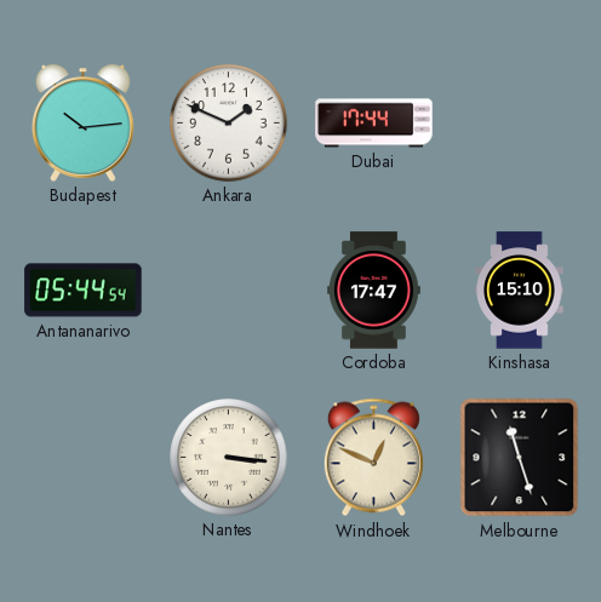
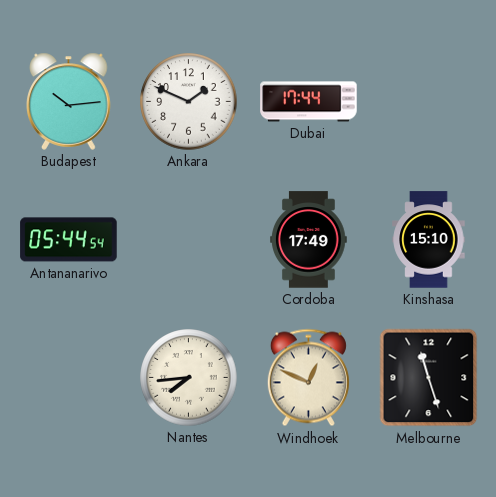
Cordoba: 17:47 -> 17:49
Nantes: 3:16 -> 7:44
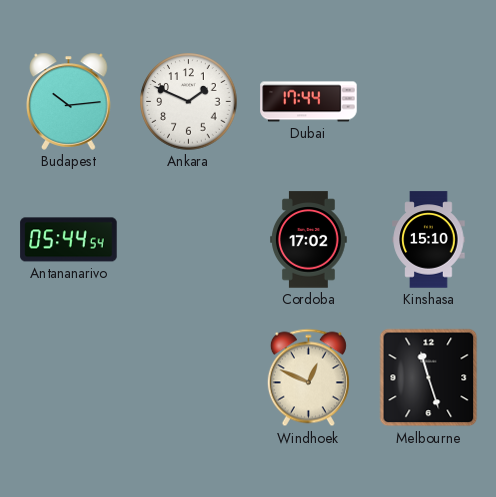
Cordoba: 17:49 -> 17:02
Nantes: 7:44 -> none
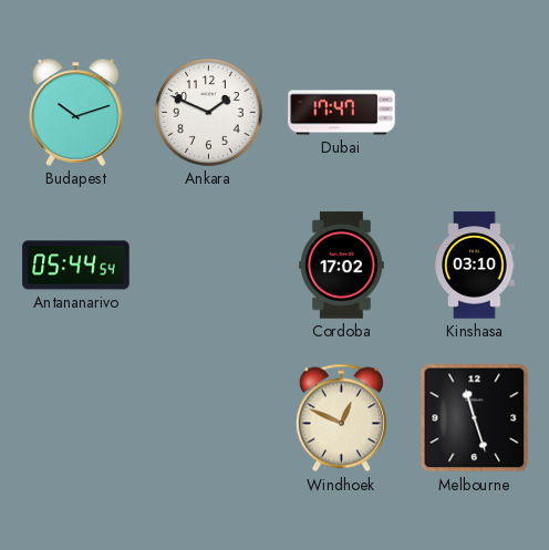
Budapest: 10:14 -> 10:12
Dubai: 17:44 -> 17:47
Kinshasa: 15:10 -> 03:10
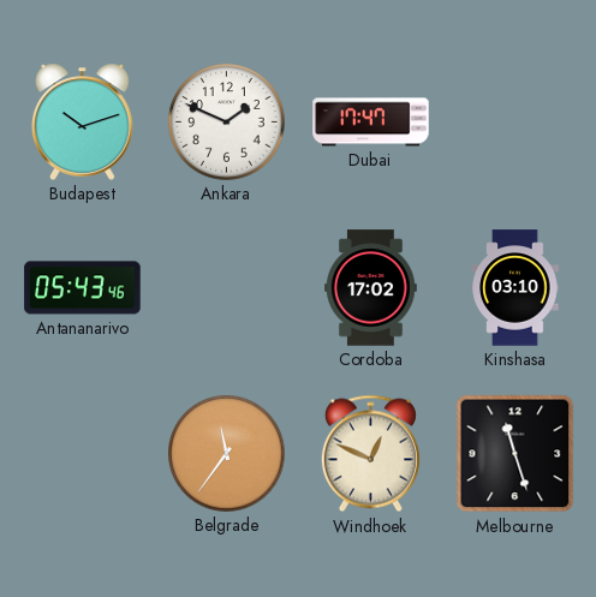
Antananarivo: 05:44 -> 05:43
Belgrade: none -> 11:36
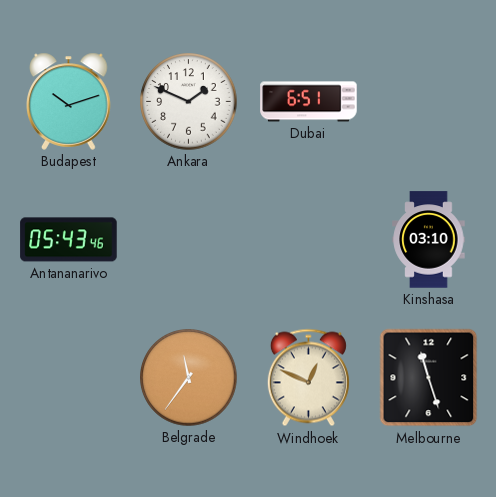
Dubai: 17:47 -> 6:51
Cordoba: 17:02 -> none
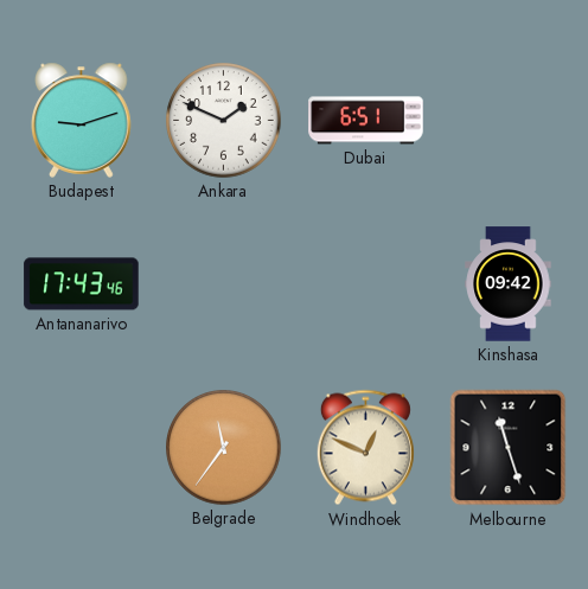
Budapest: 10:12 -> 9:12
Antananarivo: 05:43 -> 17:43
Kinshasa: 03:10 -> 09:42
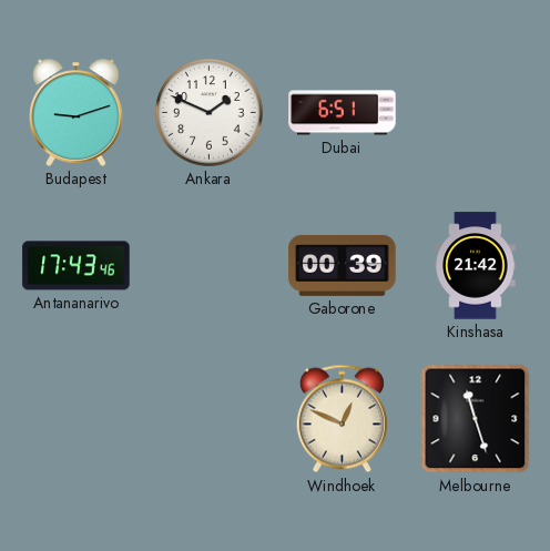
Gaborone: none -> 00:39
Kinshasa: 09:42 -> 21:42
Belgrade: 11:36 -> none
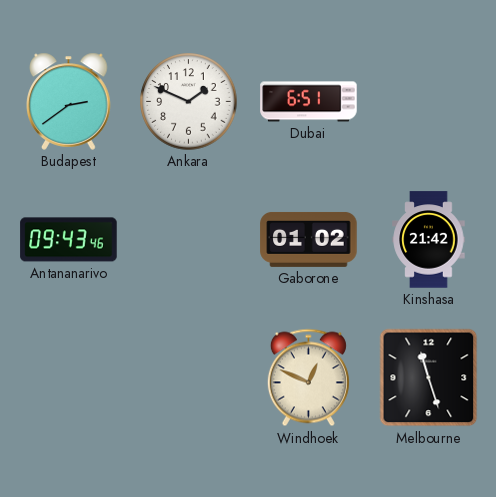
Budapest: 9:12 -> 2:39
Antananarivo: 17:43 -> 09:43
Gaborone: 00:39 -> 01:02
